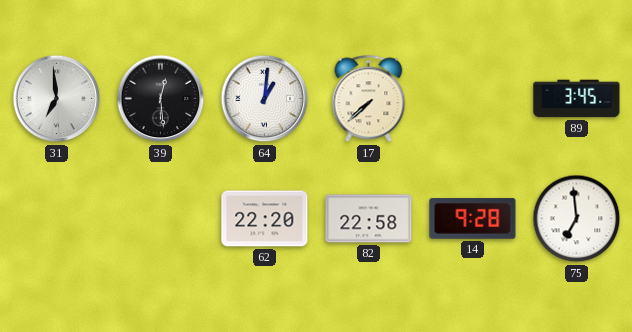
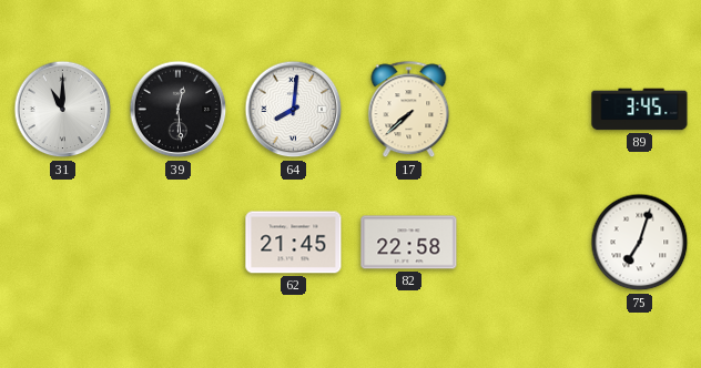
31: 6:59 -> 11:00
64: 1:01 -> 8:01
62: 22:20 -> 21:45
14: 9:28 -> none
75: 6:59 -> 7:03
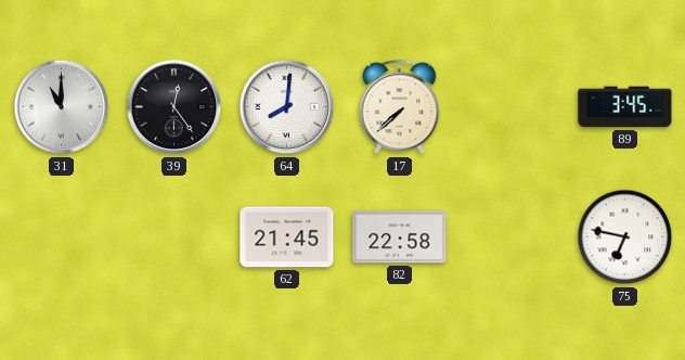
39: 12:29 -> 12:24
75: 7:03 -> 6:47
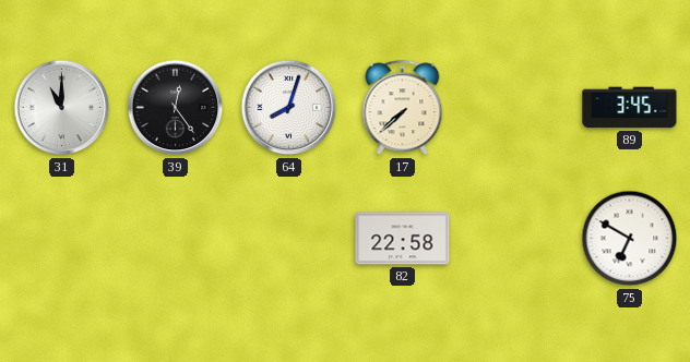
64: 8:01 -> 8:03
62: 21:45 -> none
75: 6:47 -> 6:50
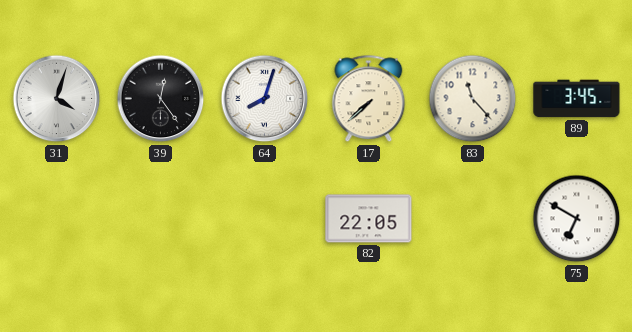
31: 11:00 -> 4:03
83: none -> 11:23
82: 22:58 -> 22:05
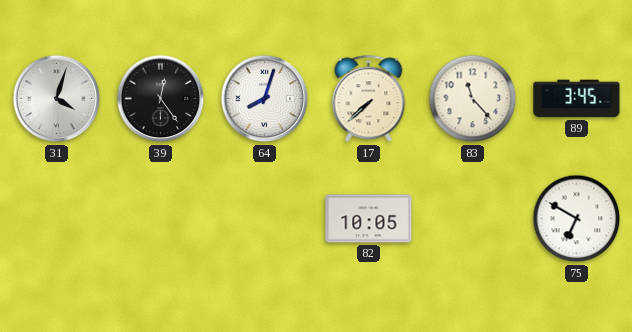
82: 22:05 -> 10:05
